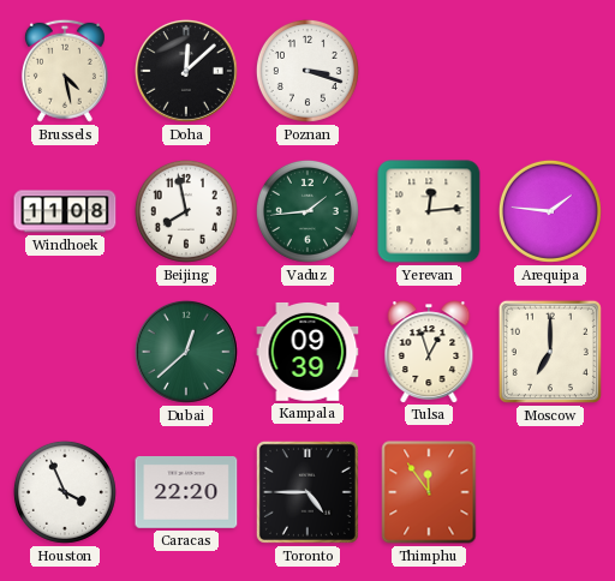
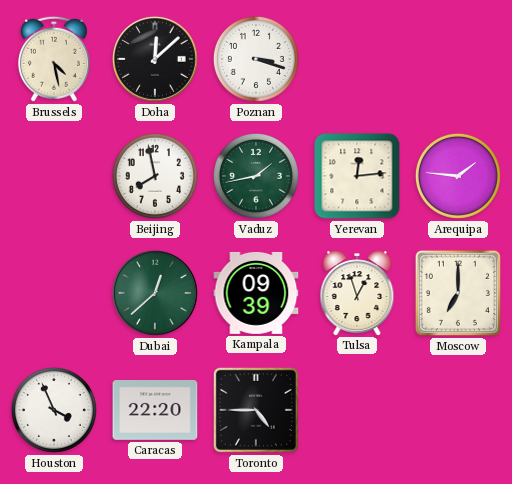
Windhoek: 11:08 -> none
Vaduz: 1:44 -> 1:43
Thimphu: 11:54 -> none
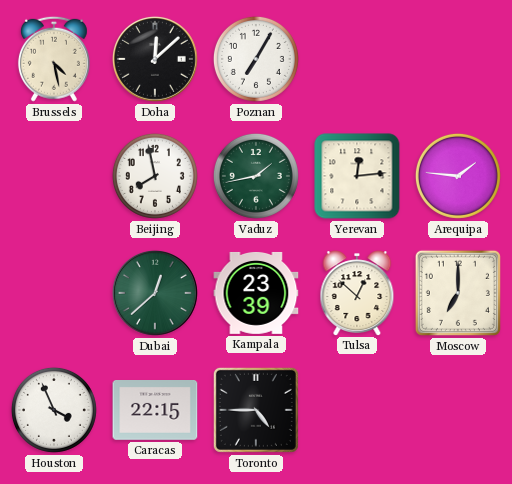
Poznan: 3:18 -> 7:05
Kampala: 09:39 -> 23:39
Tulsa: 12:57 -> 12:52
Caracas: 22:20 -> 22:15
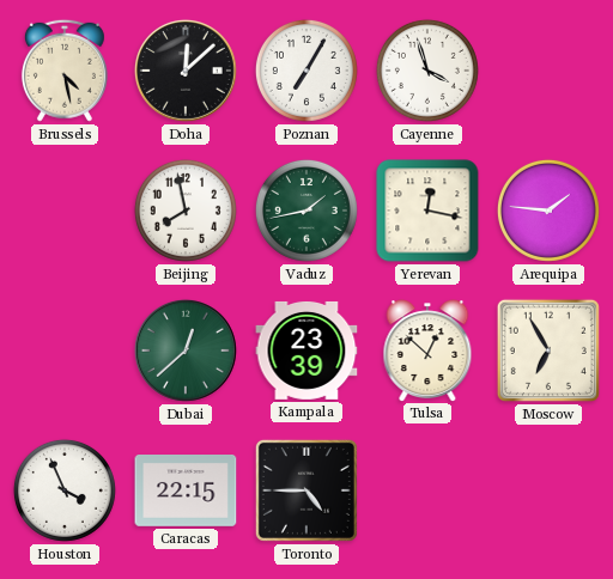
Cayenne: none -> 3:57
Yerevan: 12:14 -> 12:17
Moscow: 7:00 -> 6:55
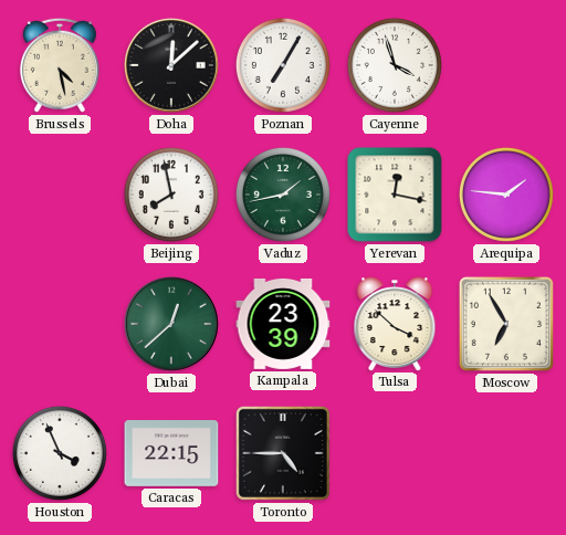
Tulsa: 12:52 -> 3:52
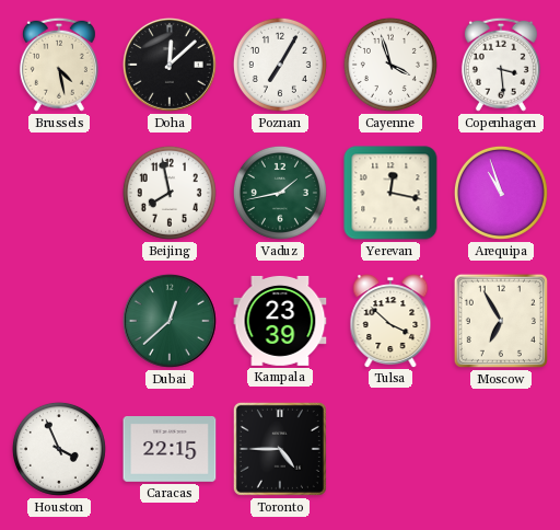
Copenhagen: none -> 3:29
Arequipa: 1:46 -> 10:57
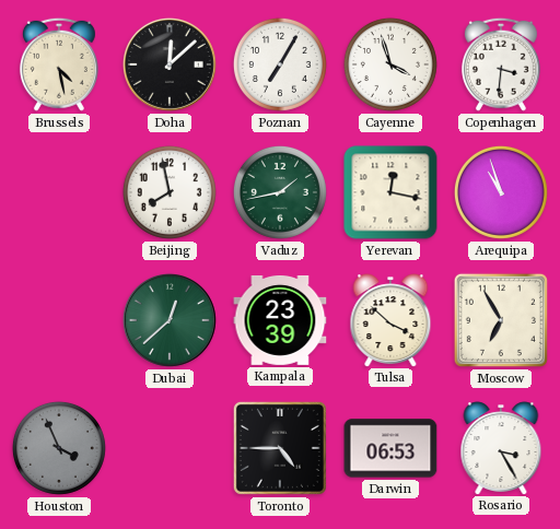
Copenhagen: 3:29 -> 3:31
Houston dial: white -> grey
Caracas: 22:15 -> none
Darwin: none -> 06:53
Rosario: none -> 3:25
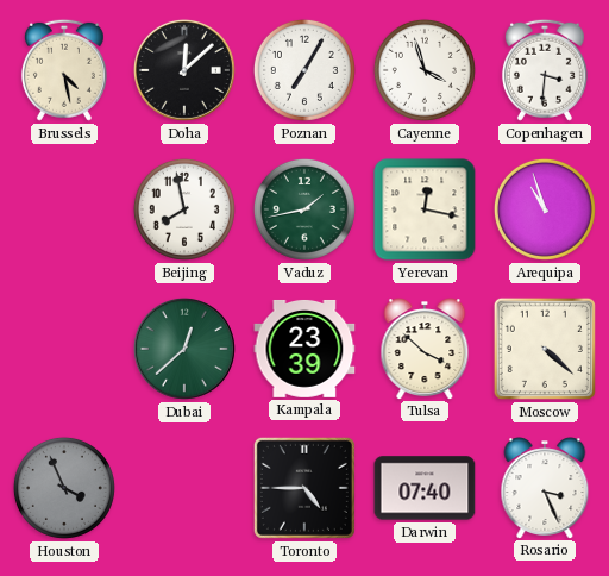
Moscow: 6:55 -> 4:22
Darwin: 06:53 -> 07:40
Rosario: 3:25 -> 3:26
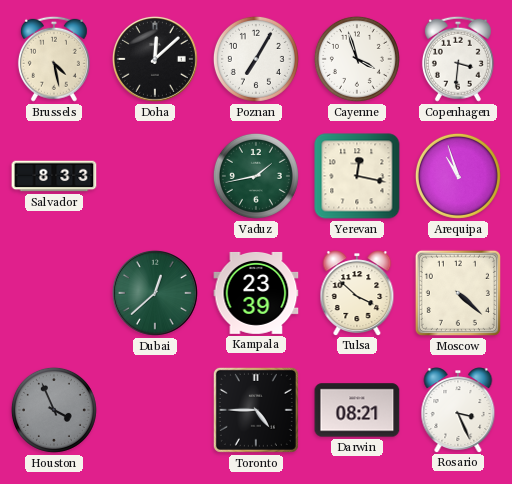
Salvador: none -> 8:33
Beijing: 7:58 -> none
Darwin: 07:40 -> 08:21
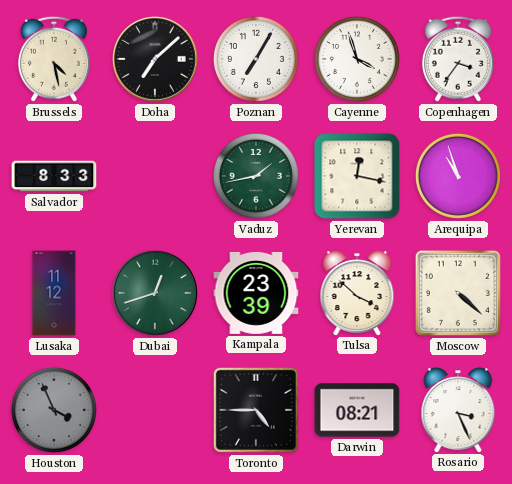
Doha: 12:08 -> 7:08
Copenhagen: 3:31 -> 3:36
Lusaka: none -> 11:12
Dubai: 12:38 -> 12:42
